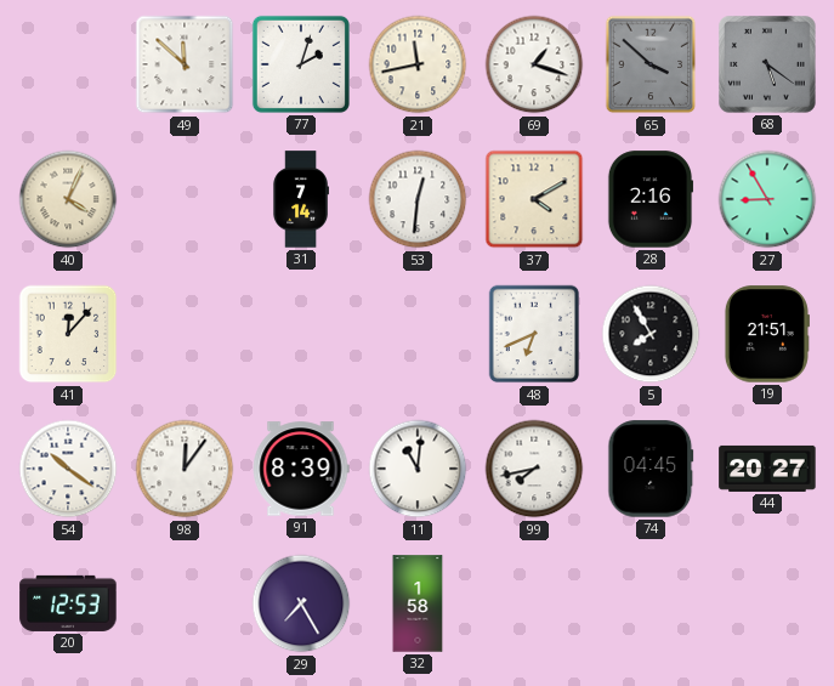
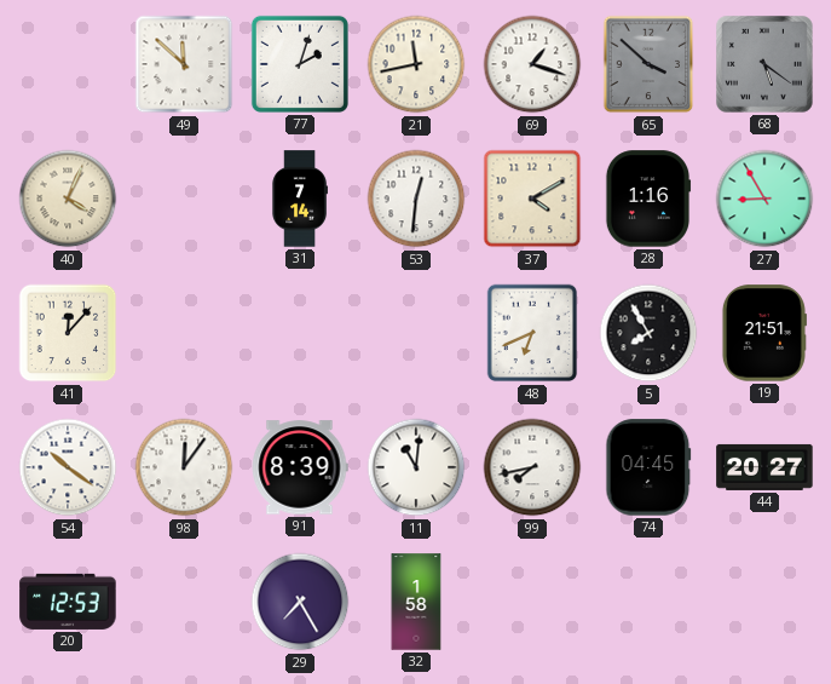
28: 2:16 -> 1:16
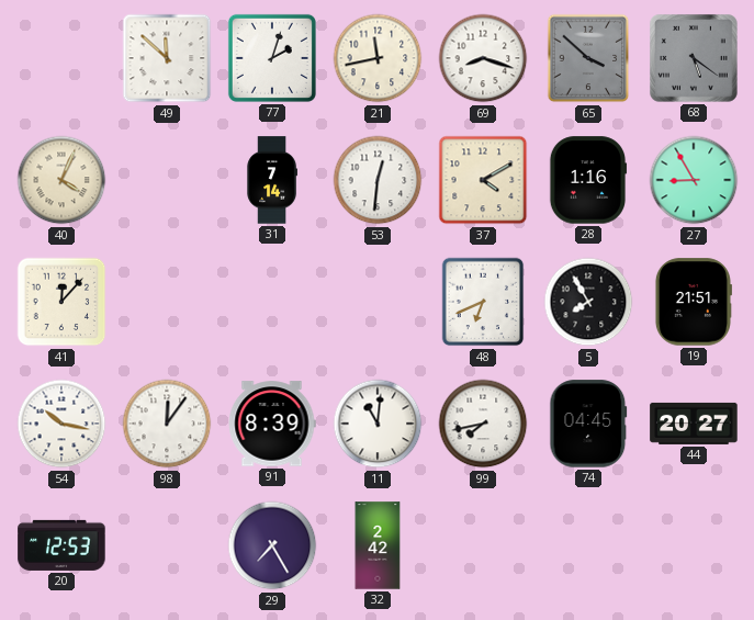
69: 1:18 -> 8:18
54: 10:21 -> 10:17
32: 1:58 -> 2:42
